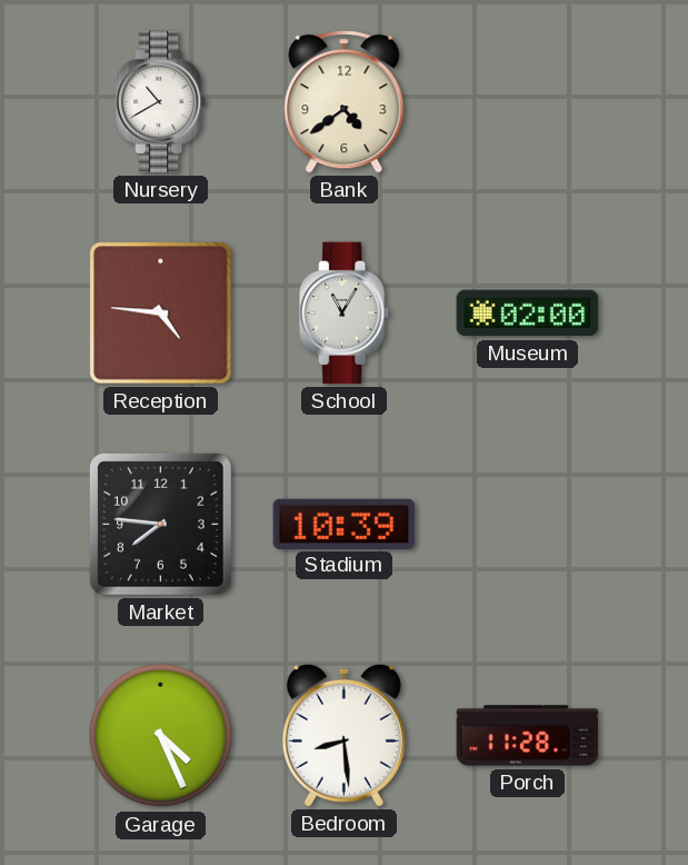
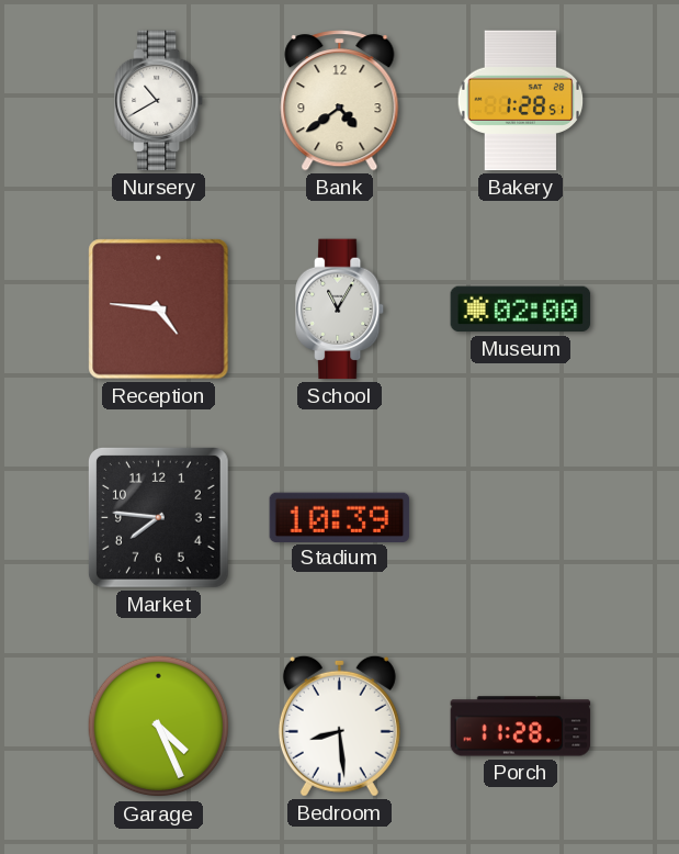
Bakery: none -> 1:28
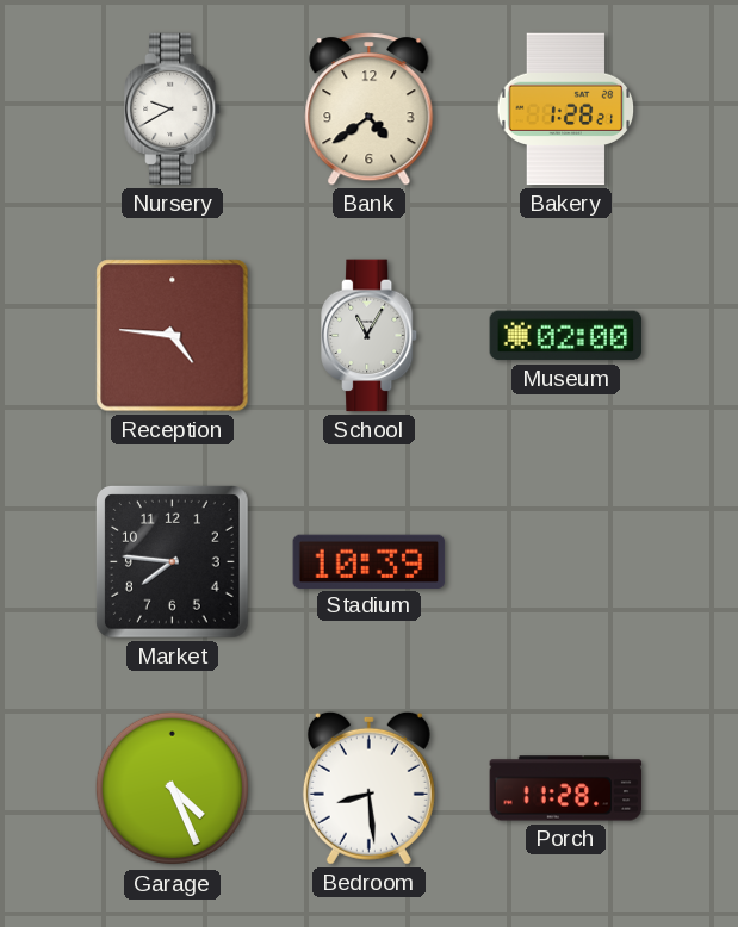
Nursery: 10:40 -> 9:40
Bakery: 1:28:51 -> 1:28:21
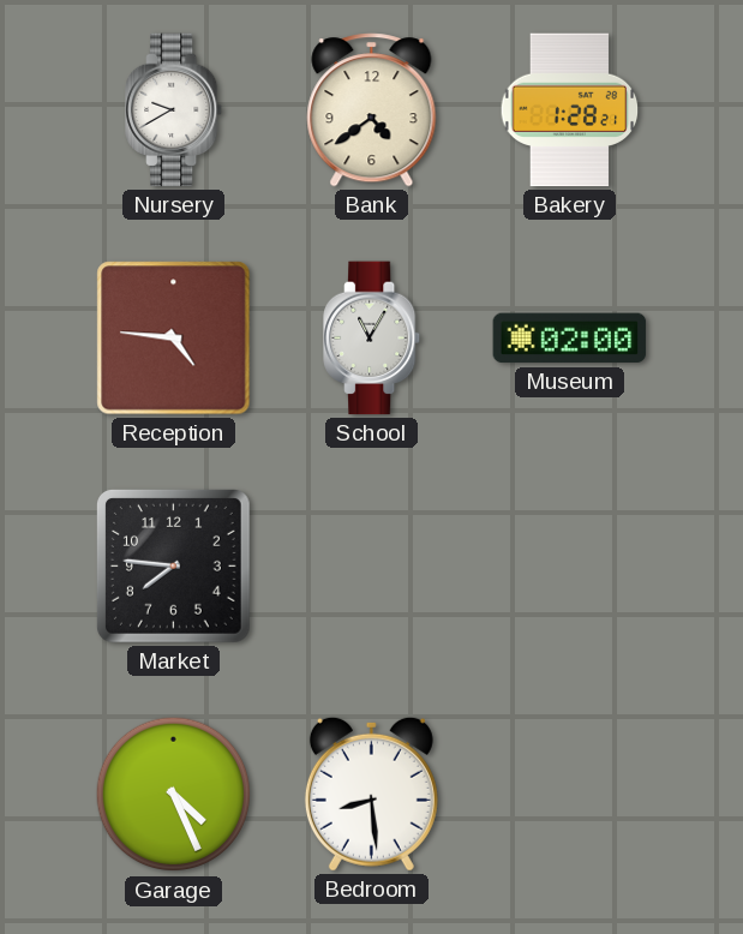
Stadium: 10:39 -> none
Porch: 11:28 -> none
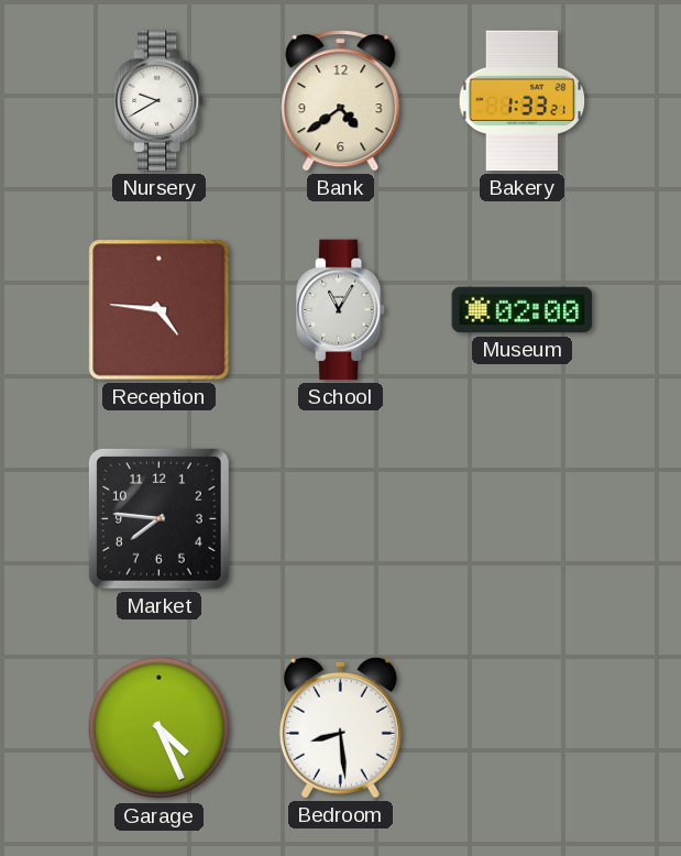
Bakery: 1:28 -> 1:33
